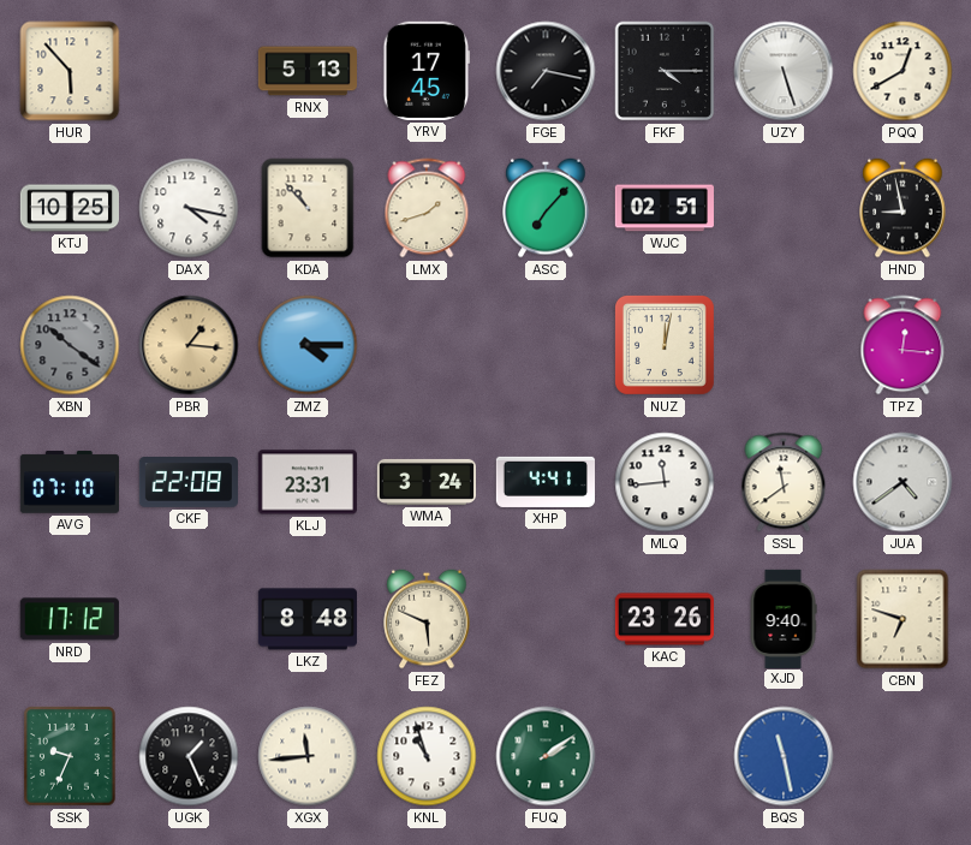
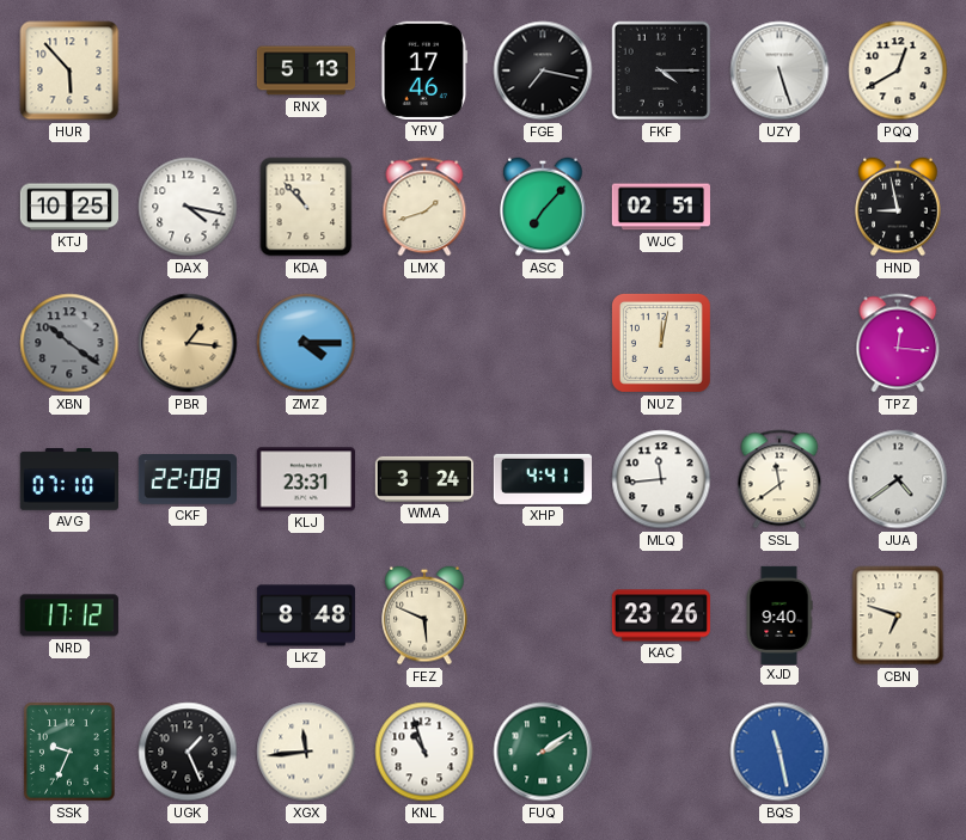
YRV: 17:45 -> 17:46
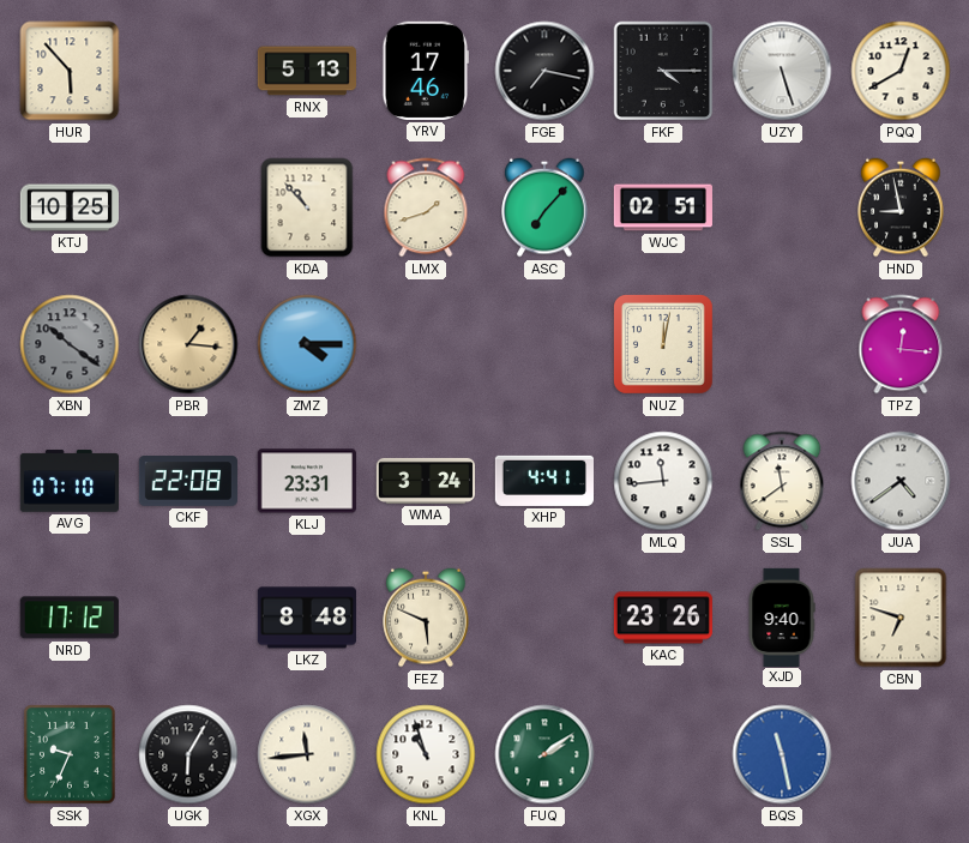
DAX: 4:17 -> none
UGK: 1:26 -> 6:05
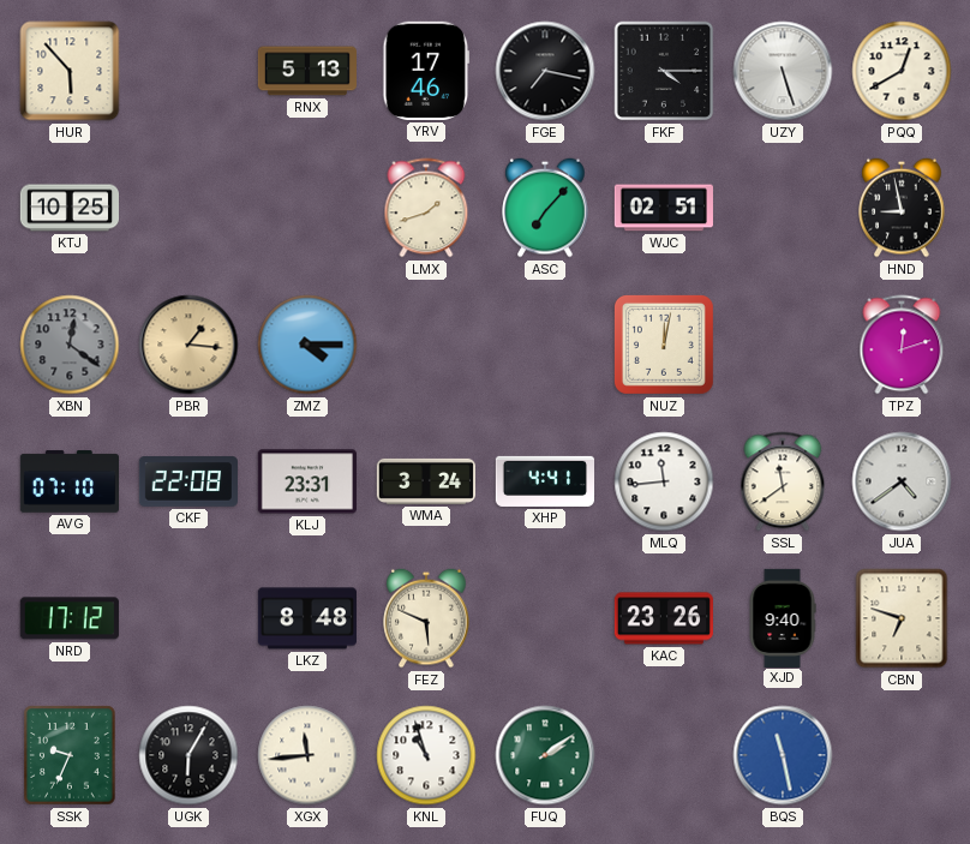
KDA: 10:53 -> none
XBN: 10:21 -> 12:21
TPZ: 12:16 -> 12:12
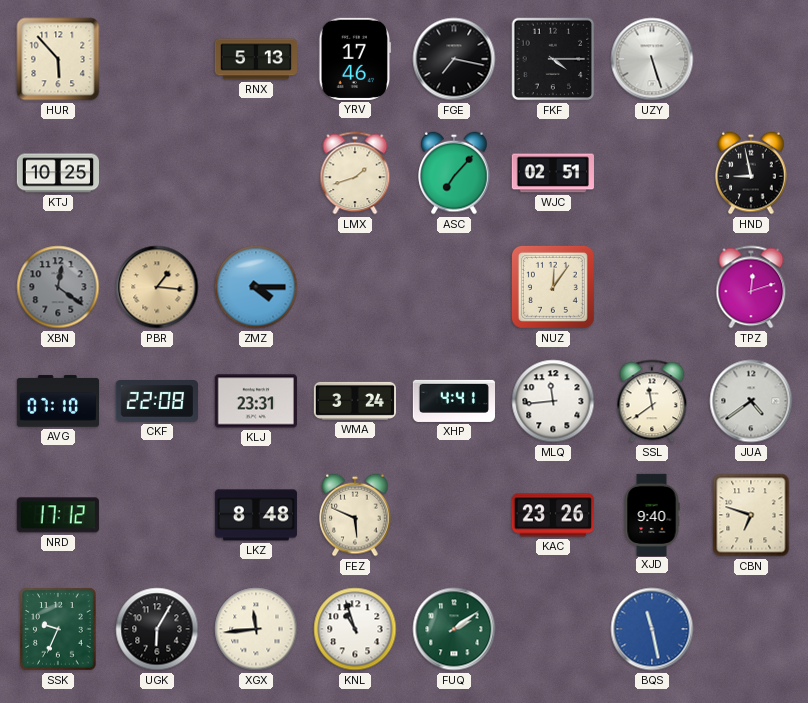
PQQ: 12:40 -> none
NUZ: 12:02 -> 12:06
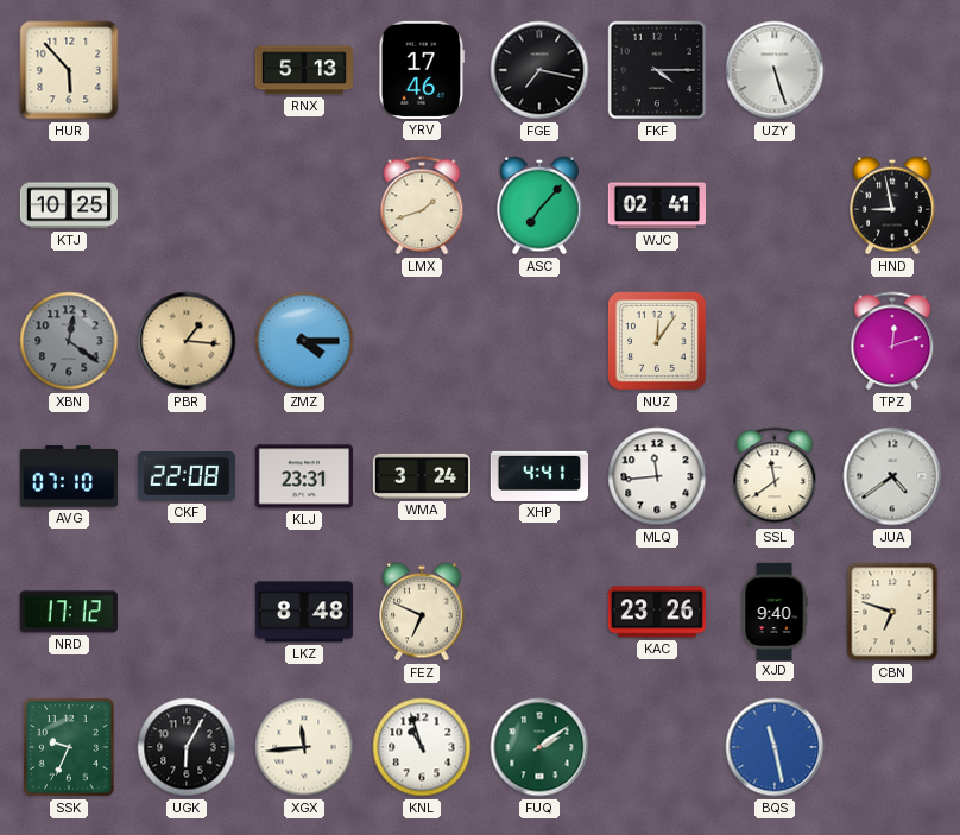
WJC: 02:51 -> 02:41
FEZ: 5:49 -> 6:49
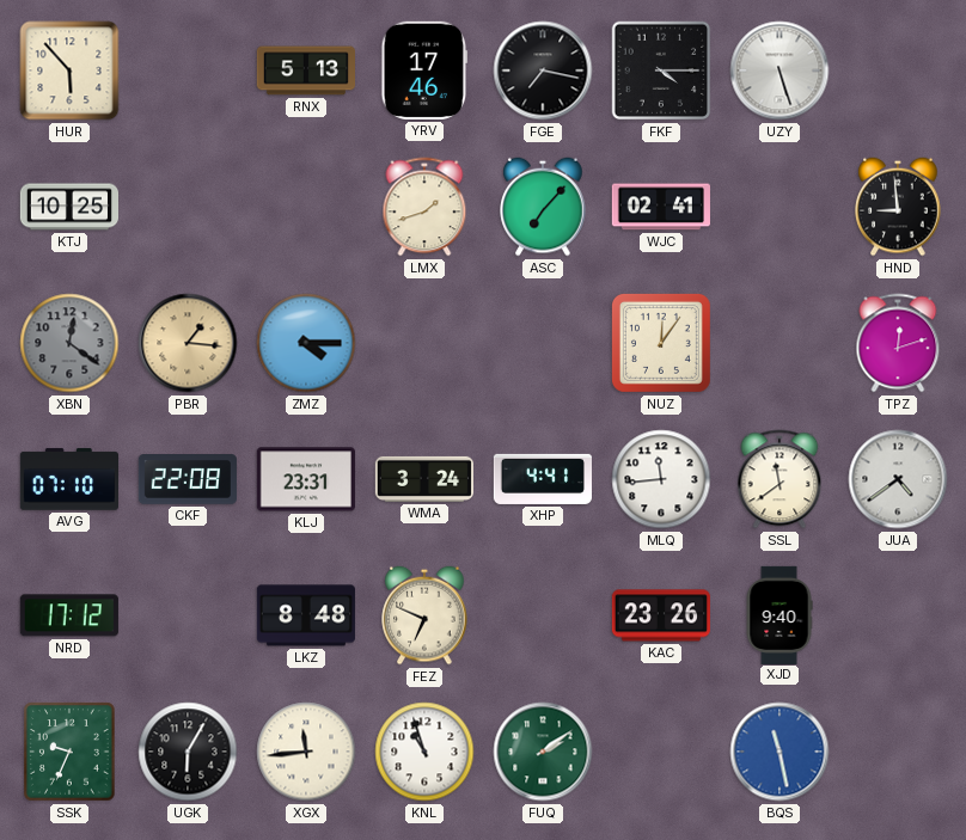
HND: 8:58 -> 8:59
CBN: 6:48 -> none
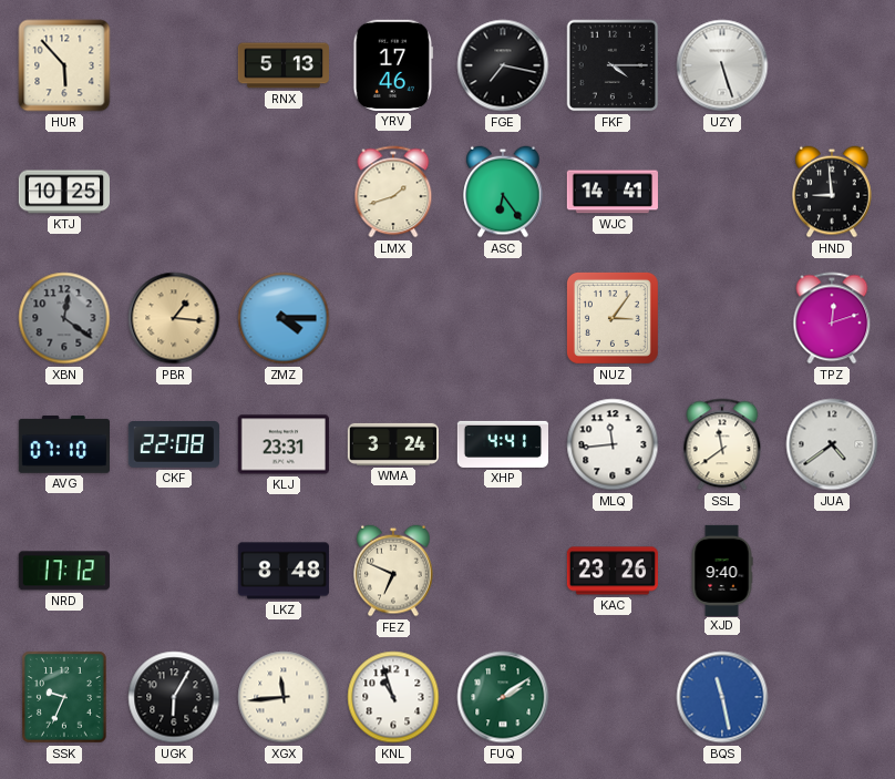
ASC: 7:07 -> 6:24
WJC: 02:41 -> 14:41
NUZ: 12:06 -> 3:06
